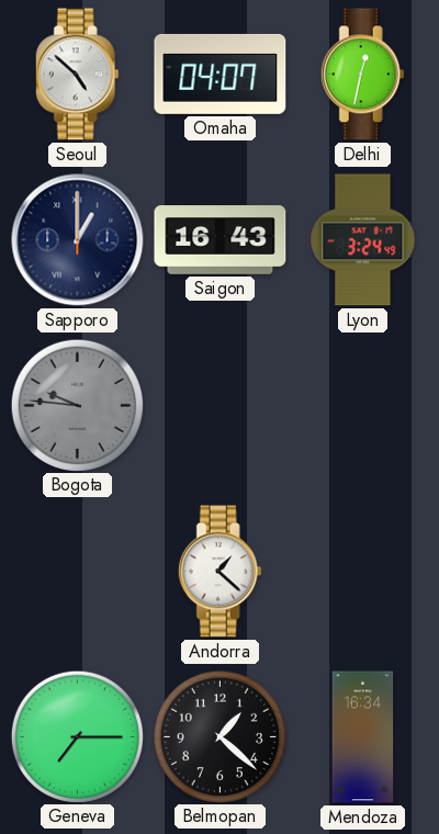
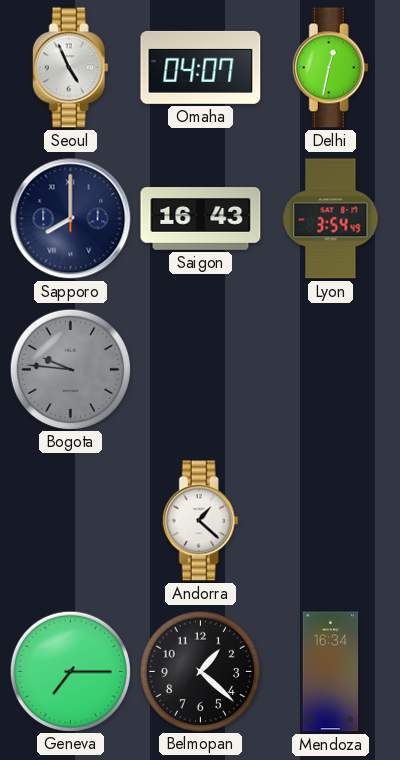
Seoul: 4:52 -> 4:56
Sapporo: 1:00 -> 8:00
Lyon: 3:24 -> 3:54
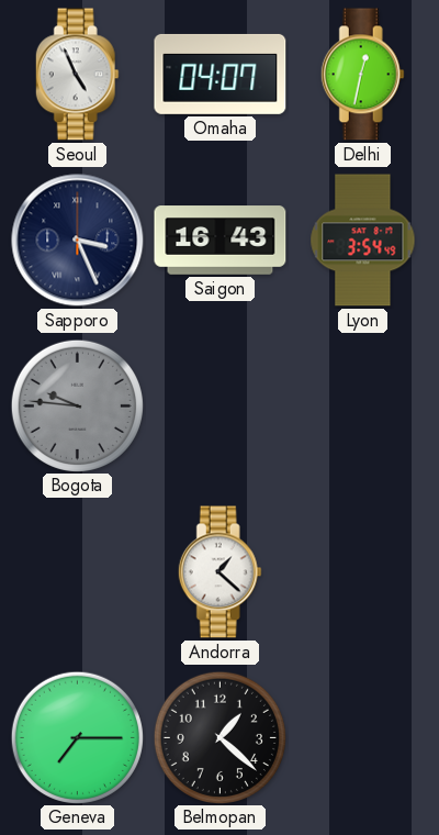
Sapporo: 8:00 -> 3:26
Mendoza: 16:34 -> none
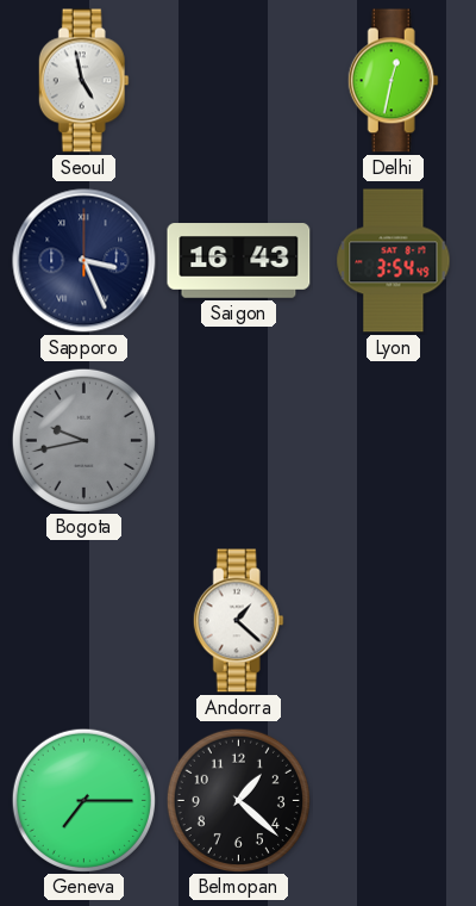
Seoul: 4:56 -> 4:58
Omaha: 04:07 -> none
Bogota: 9:46 -> 9:43
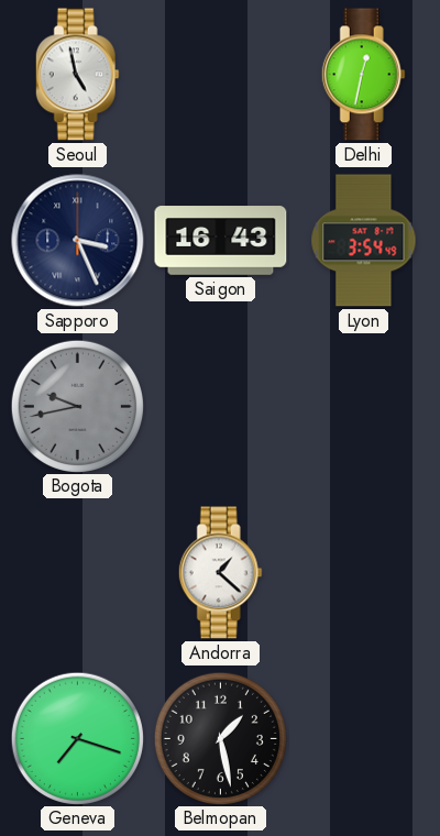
Geneva: 7:15 -> 7:18
Belmopan: 1:22 -> 1:28
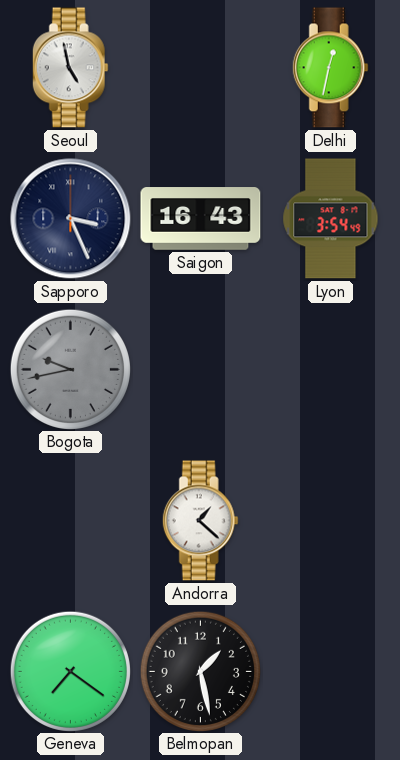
Geneva: 7:18 -> 7:21
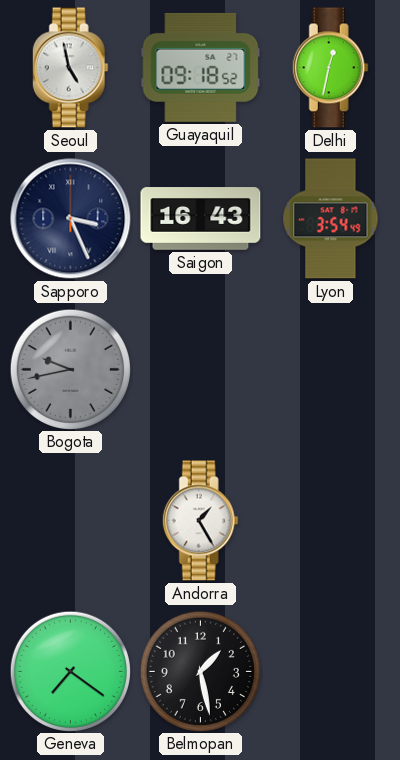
Guayaquil: none -> 09:18
Andorra: 1:22 -> 1:25
